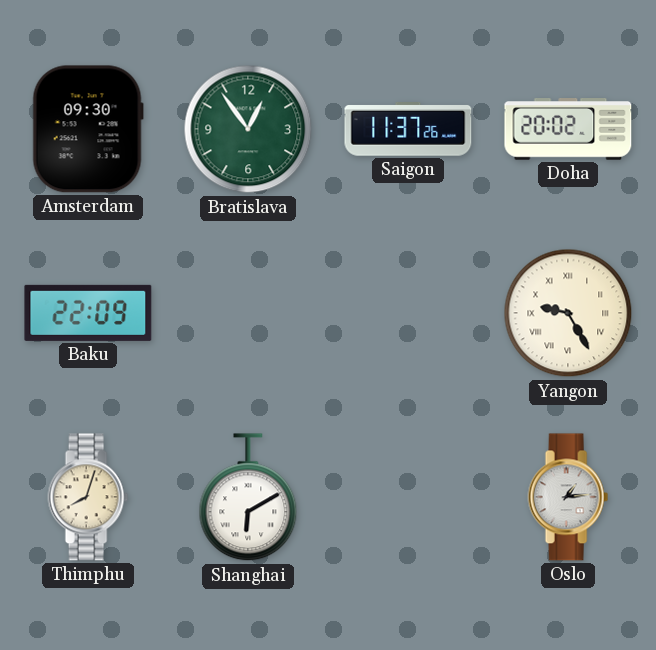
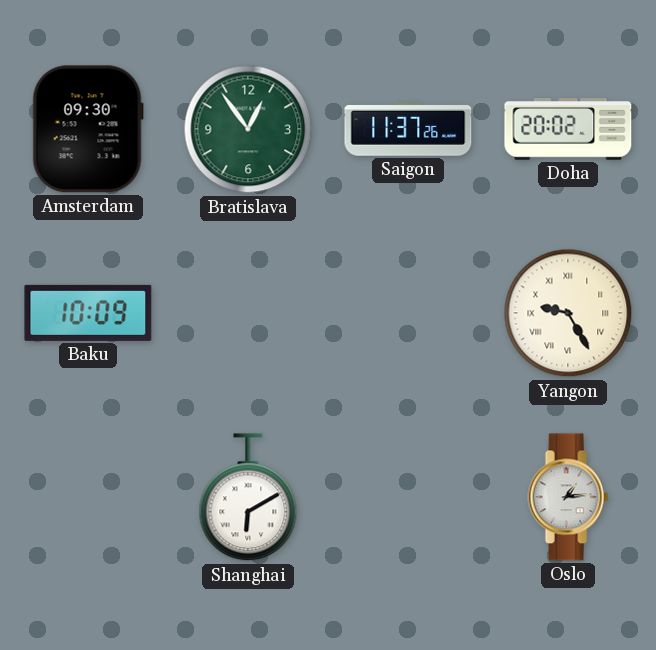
Baku: 22:09 -> 10:09
Thimphu: 8:03 -> none
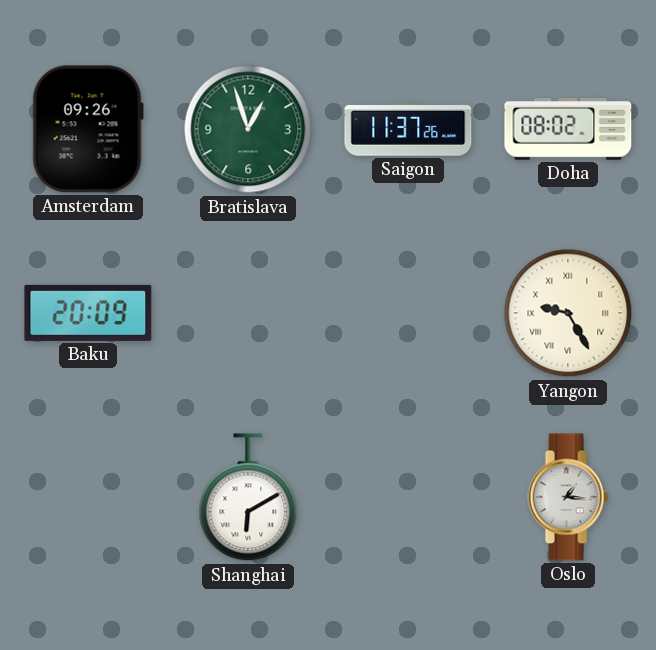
Amsterdam: 09:30 -> 09:26
Bratislava: 12:54 -> 12:57
Doha: 20:02 -> 08:02
Baku: 10:09 -> 20:09
Oslo: 1:14 -> 1:16
